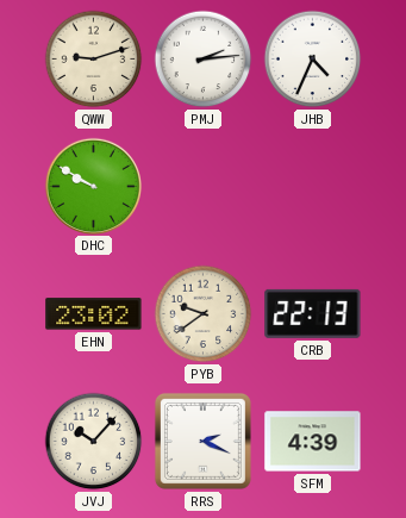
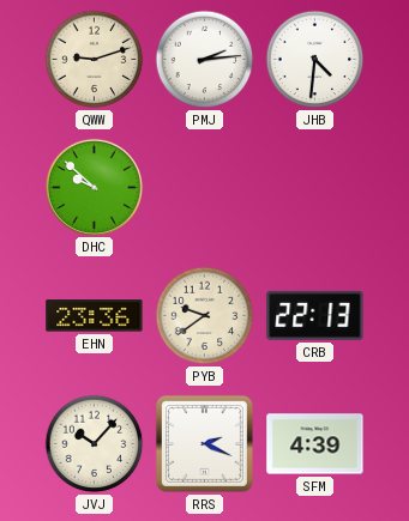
JHB: 4:34 -> 4:31
DHC: 9:50 -> 9:52
EHN: 23:02 -> 23:36
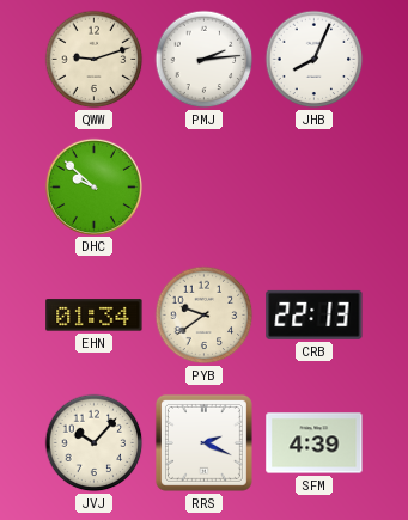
JHB: 4:31 -> 8:04
EHN: 23:36 -> 01:34
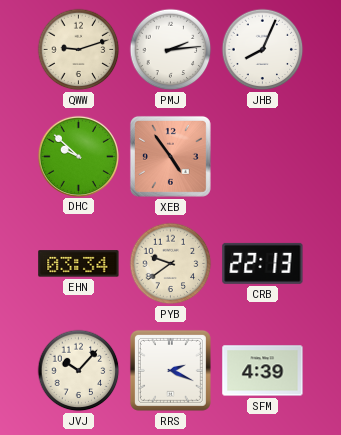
XEB: none -> 4:54
EHN: 01:34 -> 03:34
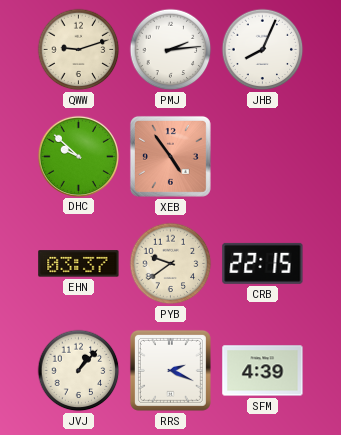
EHN: 03:34 -> 03:37
CRB: 22:13 -> 22:15
JVJ: 10:07 -> 1:07
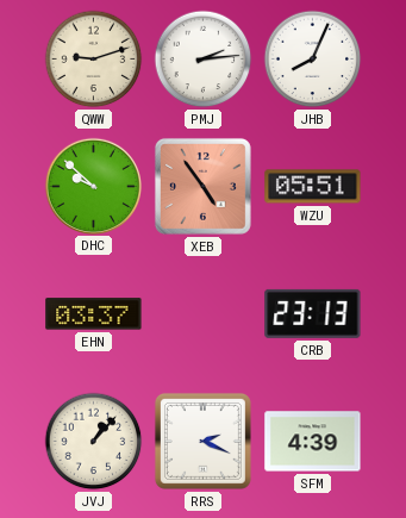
WZU: none -> 05:51
PYB: 9:39 -> none
CRB: 22:15 -> 23:13
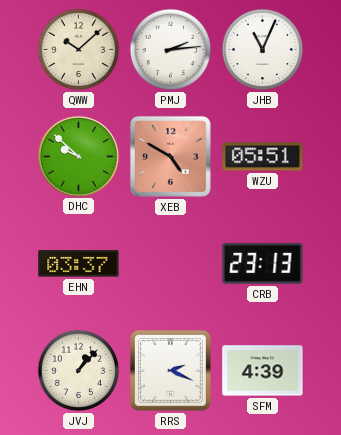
QWW: 9:12 -> 10:08
JHB: 8:04 -> 11:04
XEB: 4:54 -> 4:50
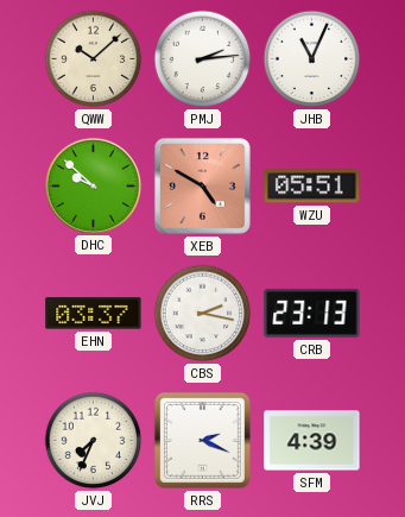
CBS: none -> 2:17
JVJ: 1:07 -> 7:34
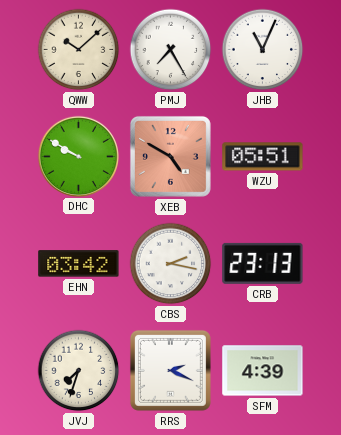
PMJ: 2:14 -> 7:25
DHC: 9:52 -> 9:50
EHN: 03:37 -> 03:42
JVJ: 7:34 -> 7:33
